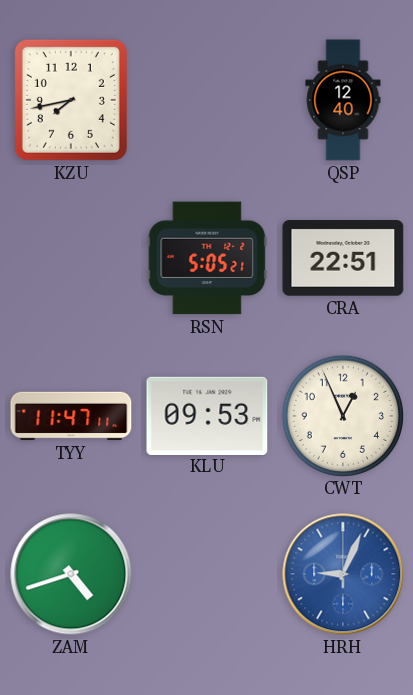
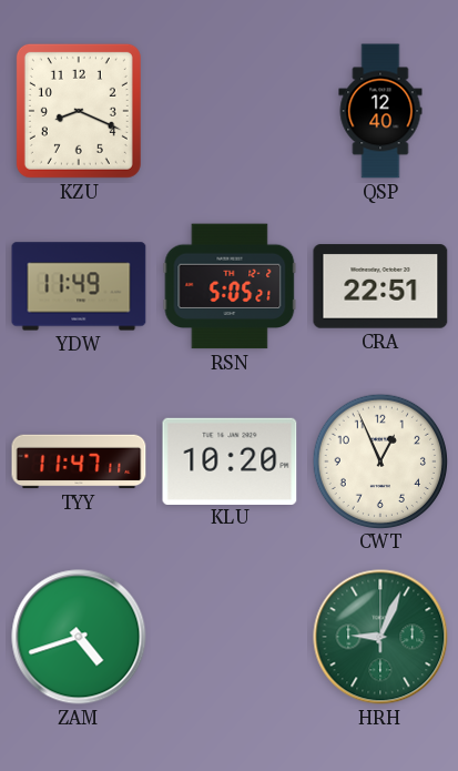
KZU: 7:43 -> 8:19
YDW: none -> 11:49
KLU: 09:53 -> 10:20
HRH dial: blue -> green
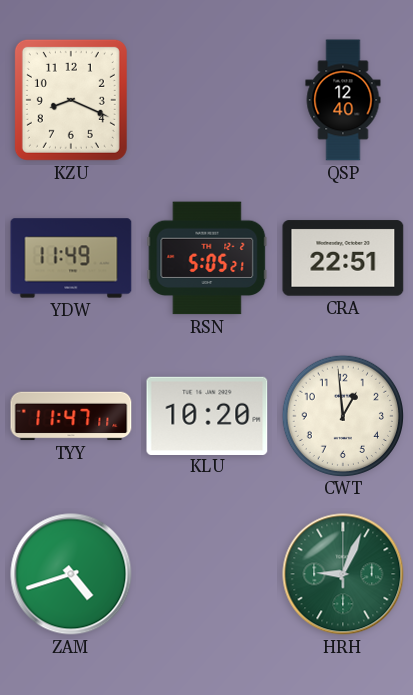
CWT: 12:56 -> 12:59
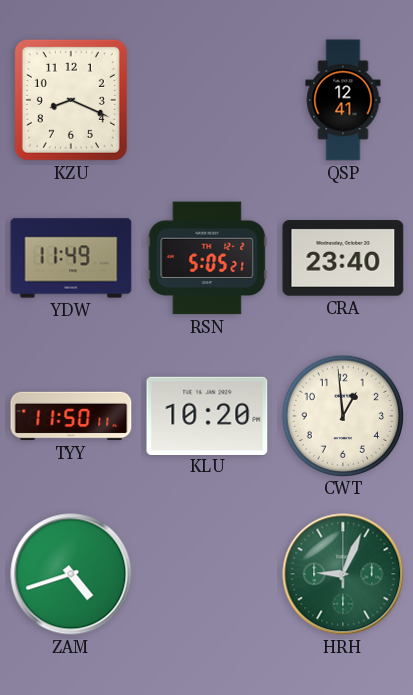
QSP: 12:40 -> 12:41
CRA: 22:51 -> 23:40
TYY: 11:47 -> 11:50
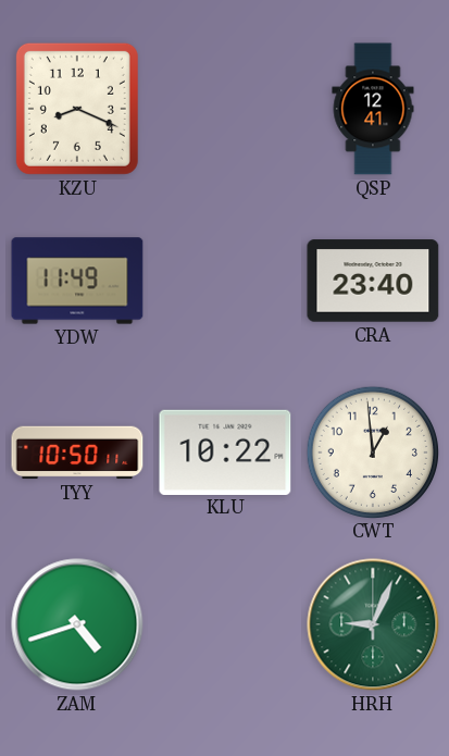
RSN: 5:05 -> none
TYY: 11:50 -> 10:50
KLU: 10:20 -> 10:22
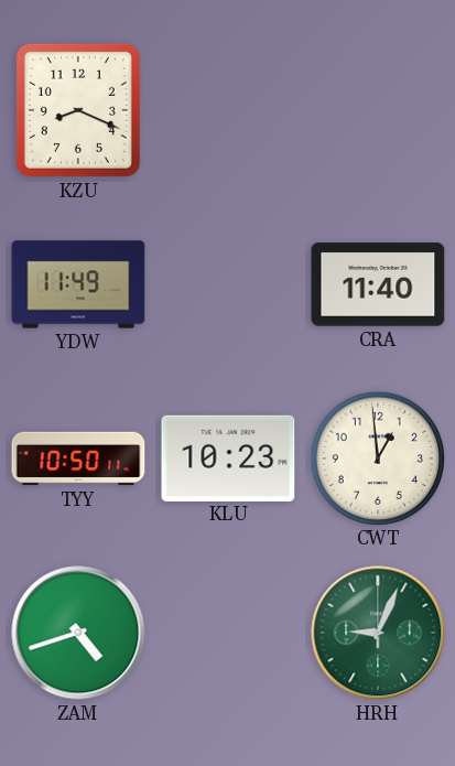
QSP: 12:41 -> none
CRA: 23:40 -> 11:40
KLU: 10:22 -> 10:23
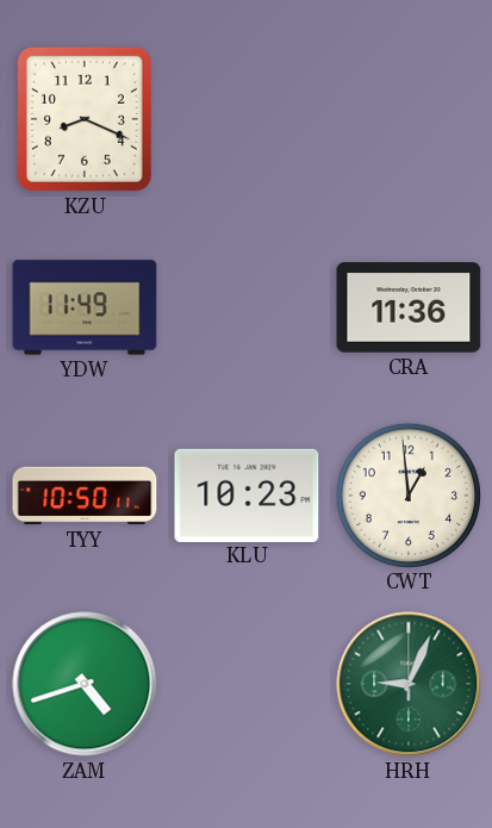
CRA: 11:40 -> 11:36
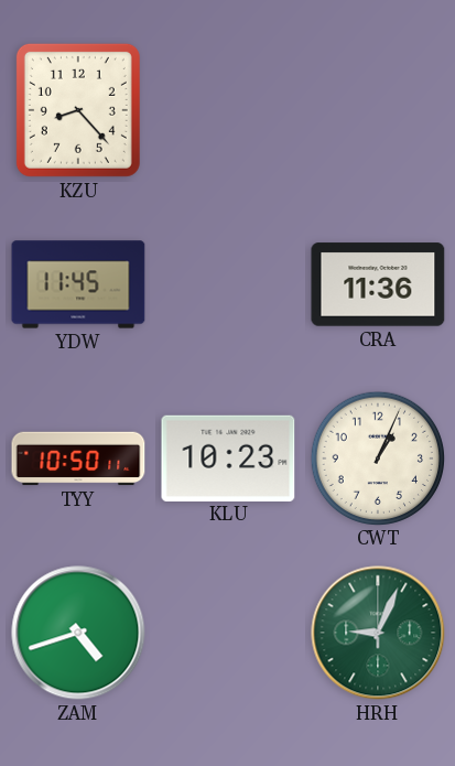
KZU: 8:19 -> 8:23
YDW: 11:49 -> 11:45
CWT: 12:59 -> 1:04
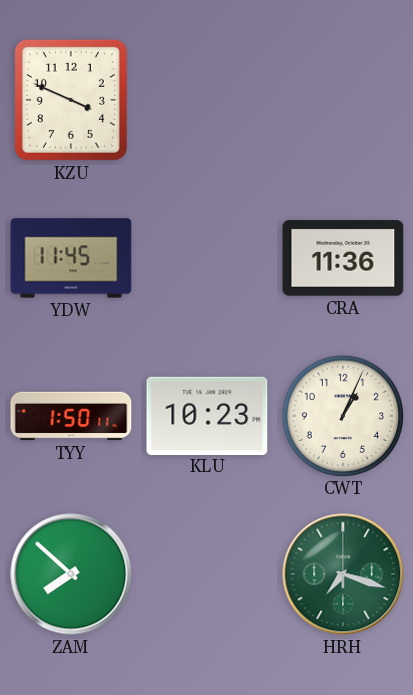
KZU: 8:23 -> 3:49
TYY: 10:50 -> 1:50
ZAM: 4:42 -> 7:52
HRH: 9:04 -> 7:18
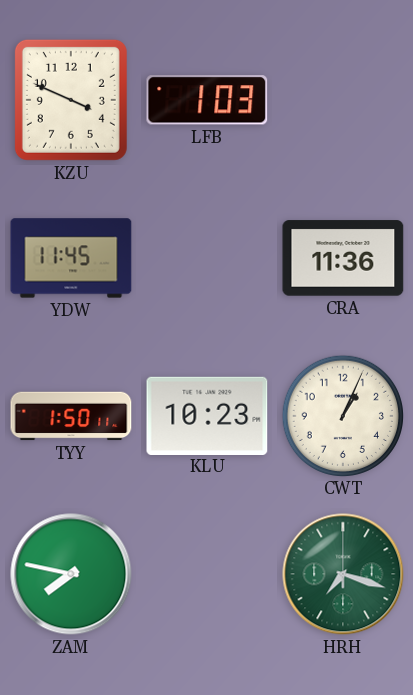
LFB: none -> 1:03
ZAM: 7:52 -> 7:47
